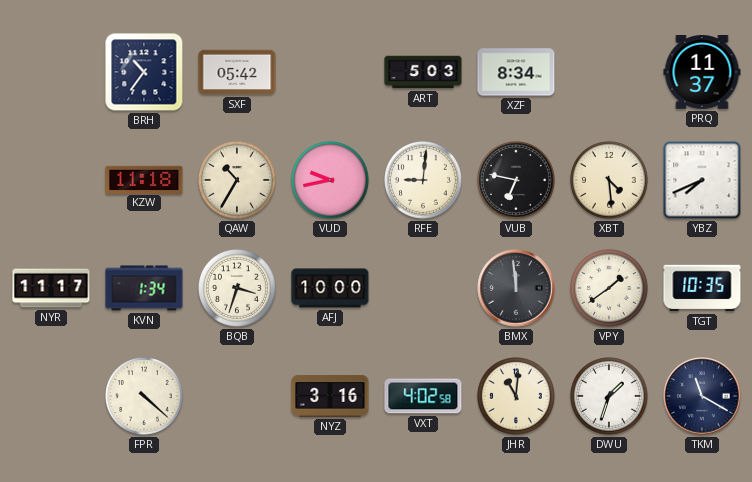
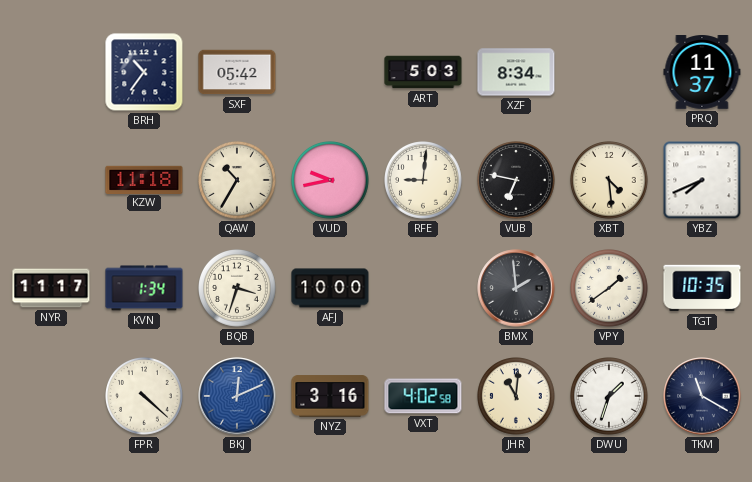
BMX: 11:59 -> 1:59
BKJ: none -> 12:11
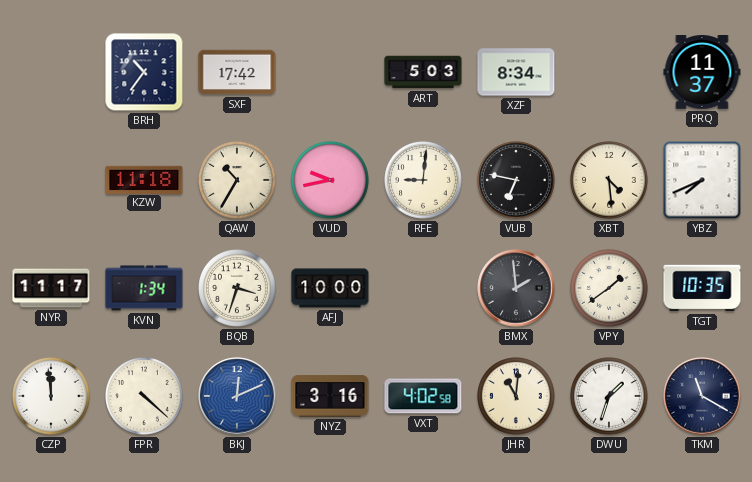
SXF: 05:42 -> 17:42
CZP: none -> 11:59
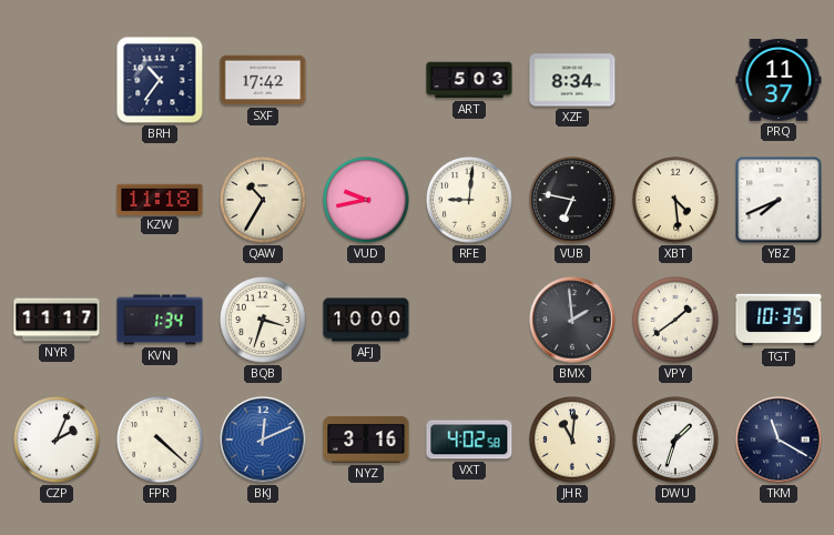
CZP: 11:59 -> 2:04
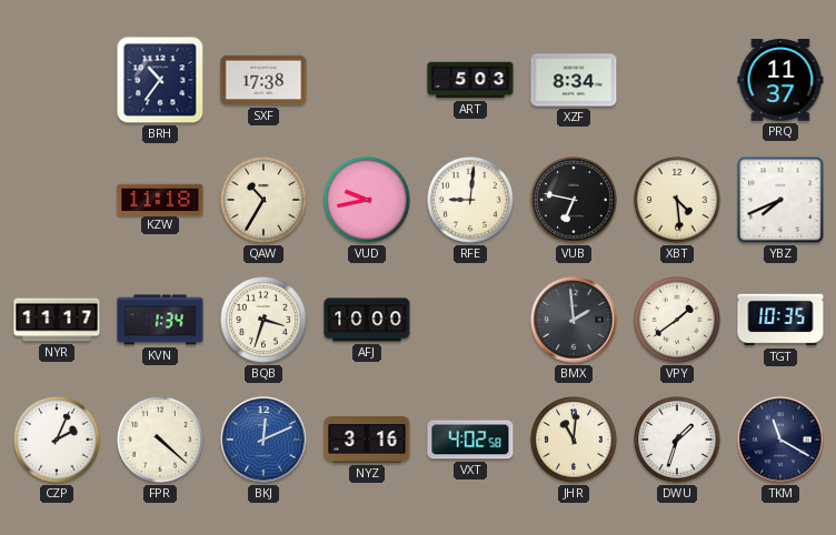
SXF: 17:42 -> 17:38
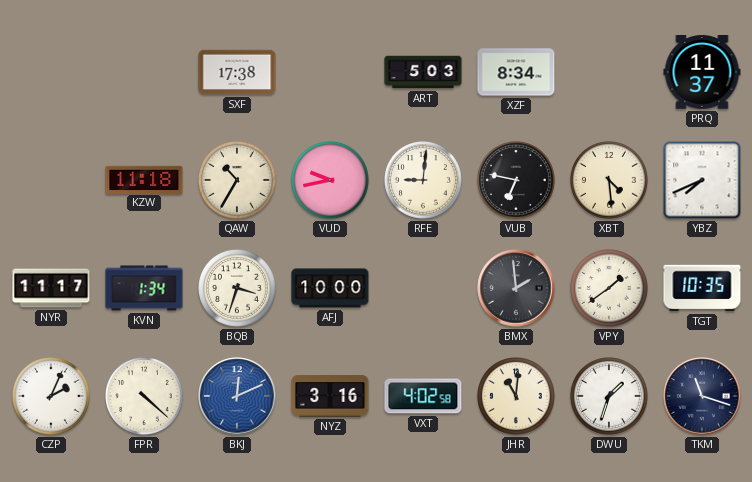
BRH: 10:36 -> none
TKM: 11:20 -> 11:18
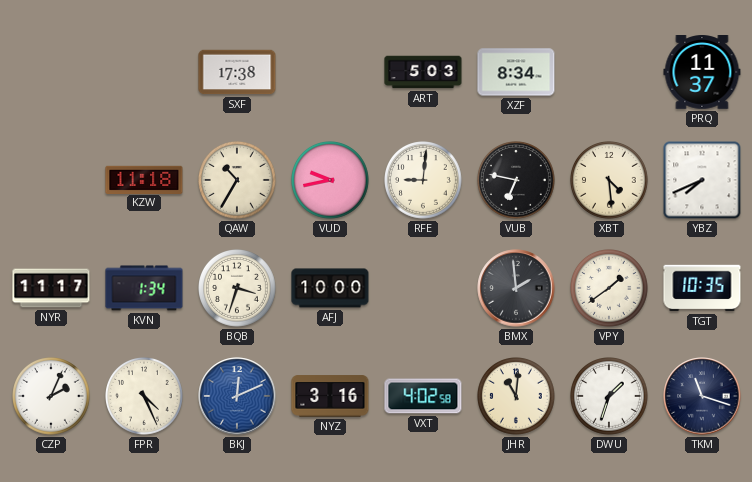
FPR: 4:22 -> 4:26
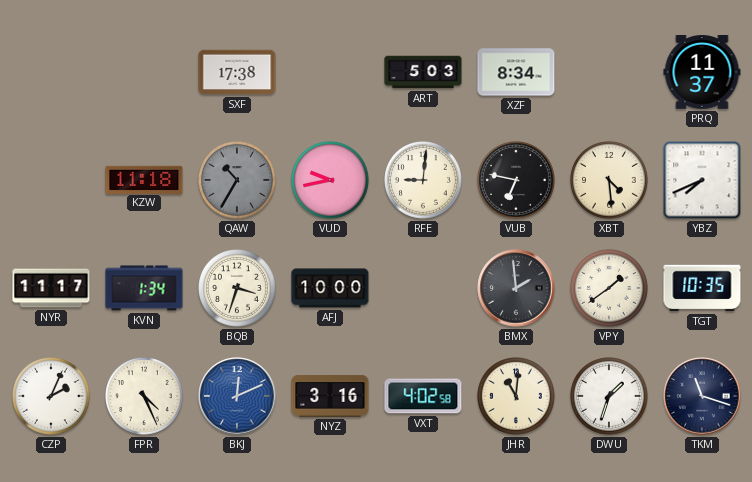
QAW dial: cream -> grey
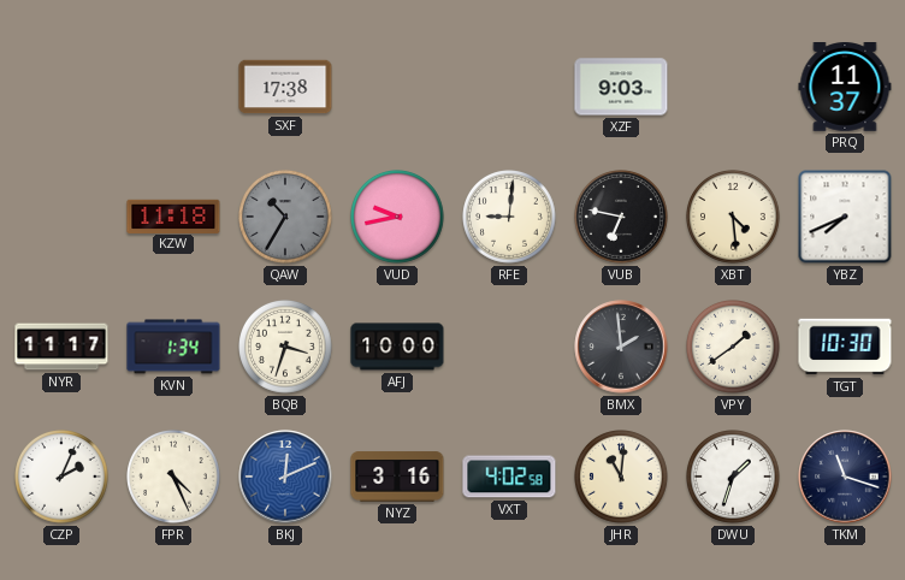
ART: 5:03 -> none
XZF: 8:34 -> 9:03
TGT: 10:35 -> 10:30
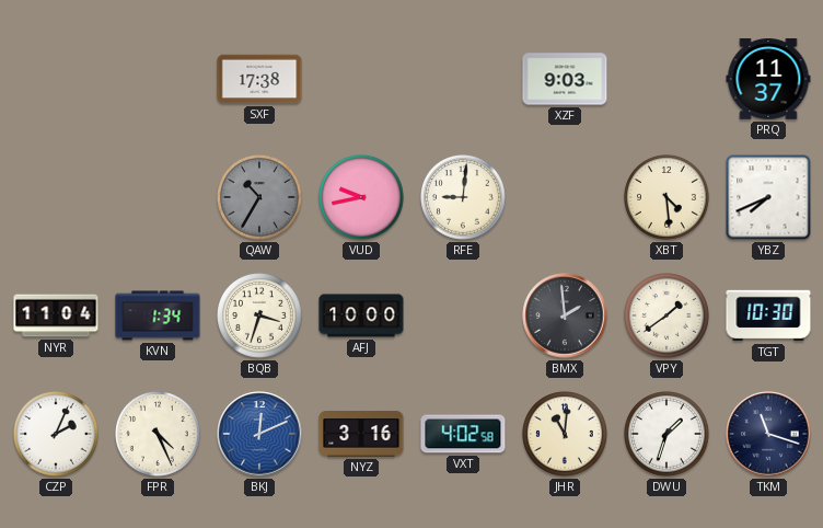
KZW: 11:18 -> none
VUB: 6:47 -> none
NYR: 11:17 -> 11:04
